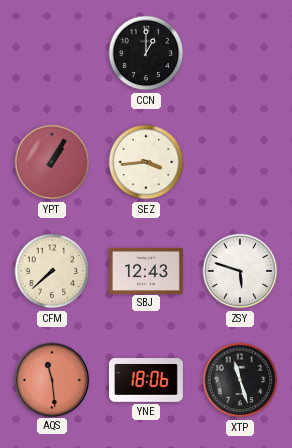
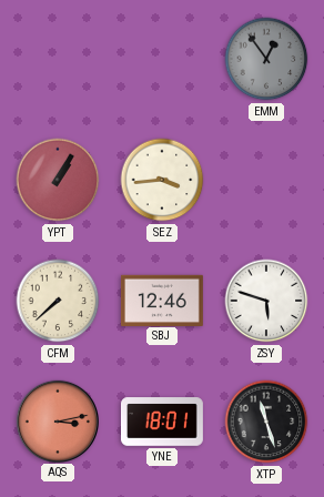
CCN: 1:00 -> none
EMM: none -> 12:54
SBJ: 12:43 -> 12:46
AQS: 11:29 -> 3:13
YNE: 18:06 -> 18:01
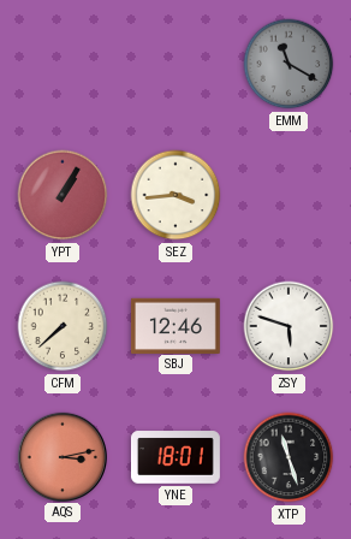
EMM: 12:54 -> 11:20
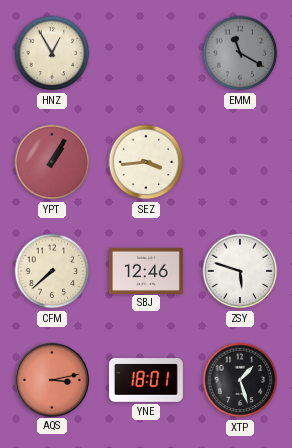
HNZ: none -> 12:55
XTP: 11:27 -> 1:27
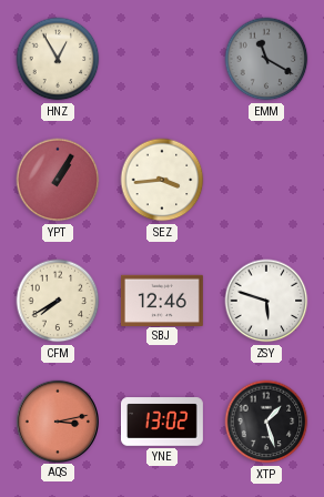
CFM: 7:38 -> 7:40
YNE: 18:01 -> 13:02
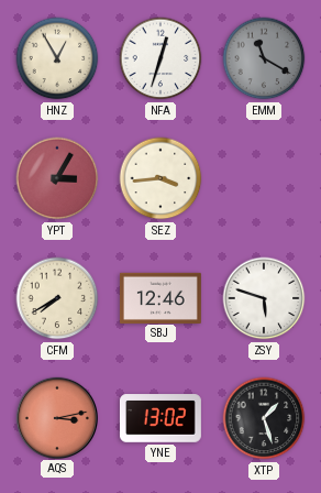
NFA: none -> 12:33
YPT: 1:05 -> 3:05
